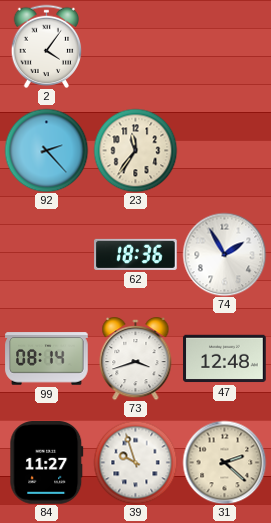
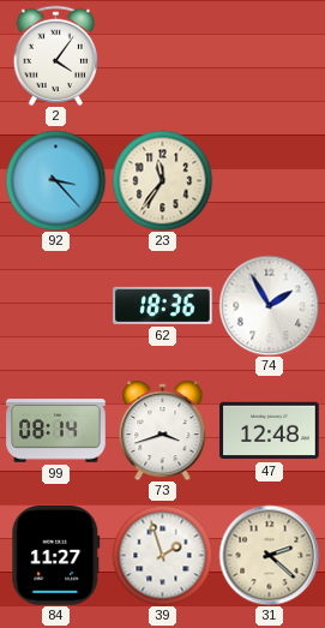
92: 2:23 -> 3:23
39: 9:57 -> 1:57
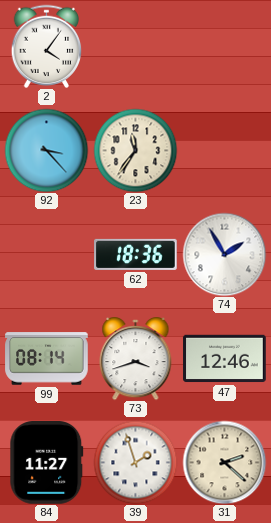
47: 12:48 -> 12:46
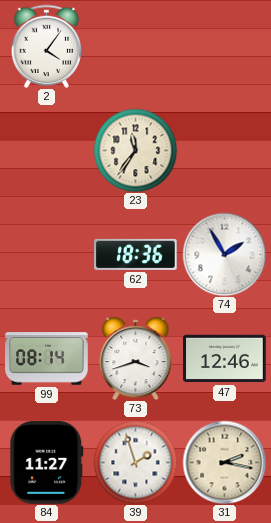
92: 3:23 -> none
31: 2:22 -> 2:17
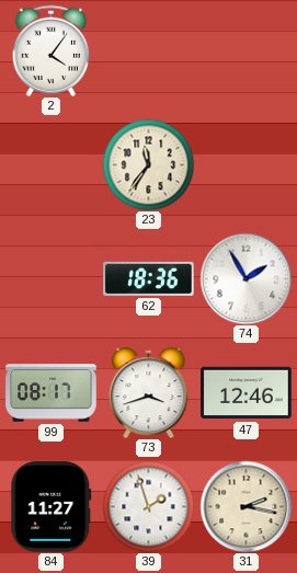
99: 08:14 -> 08:17
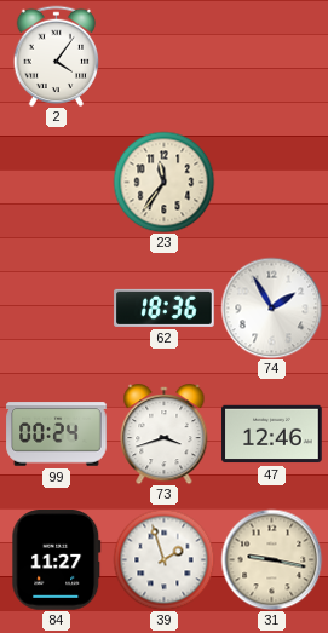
99: 08:17 -> 00:24
31: 2:17 -> 9:17
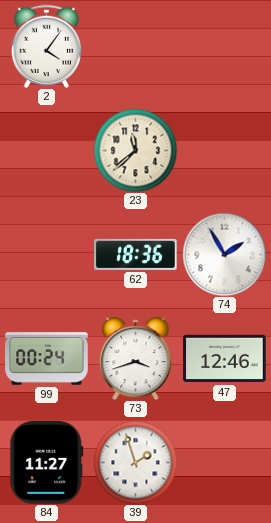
23: 11:36 -> 11:38
31: 9:17 -> none
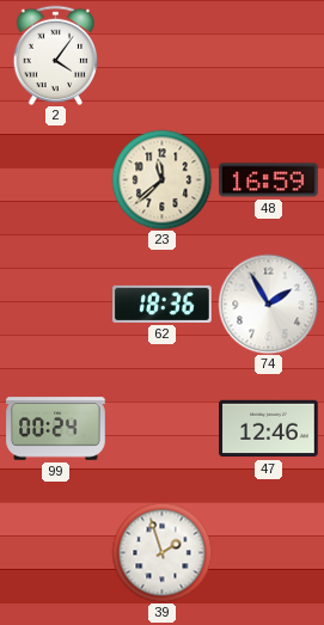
48: none -> 16:59
73: 3:42 -> none
84: 11:27 -> none
